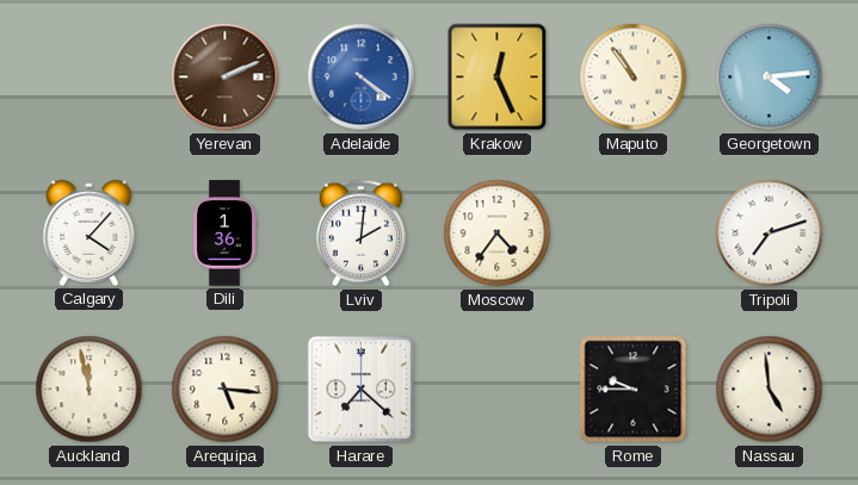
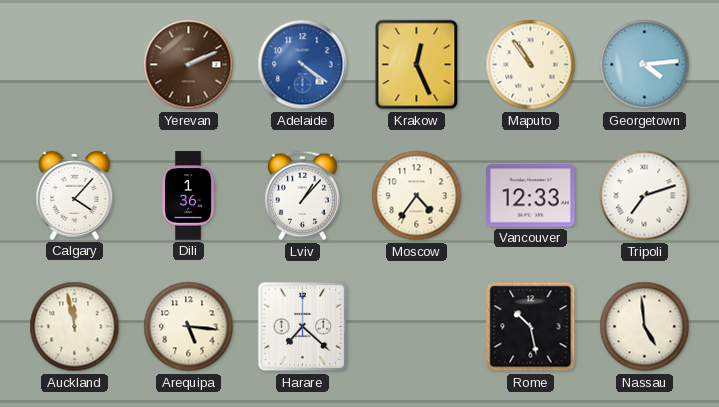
Lviv: 2:01 -> 1:07
Vancouver: none -> 12:33
Rome: 9:45 -> 10:28
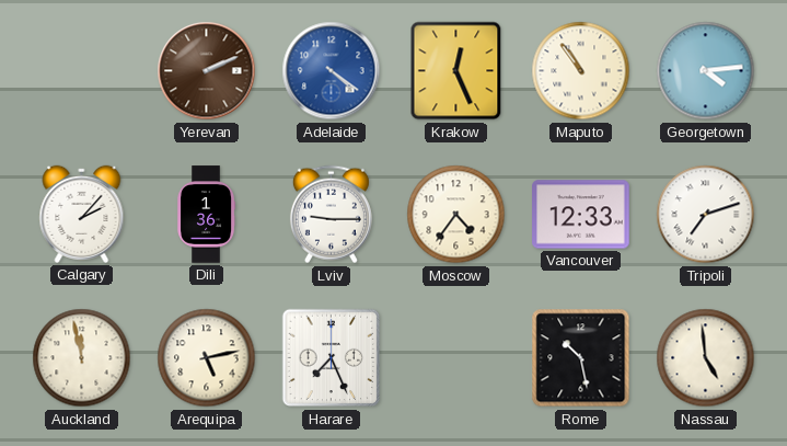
Calgary: 4:07 -> 2:07
Lviv: 1:07 -> 9:15
Arequipa: 5:16 -> 5:13
Harare: 7:22 -> 7:26
